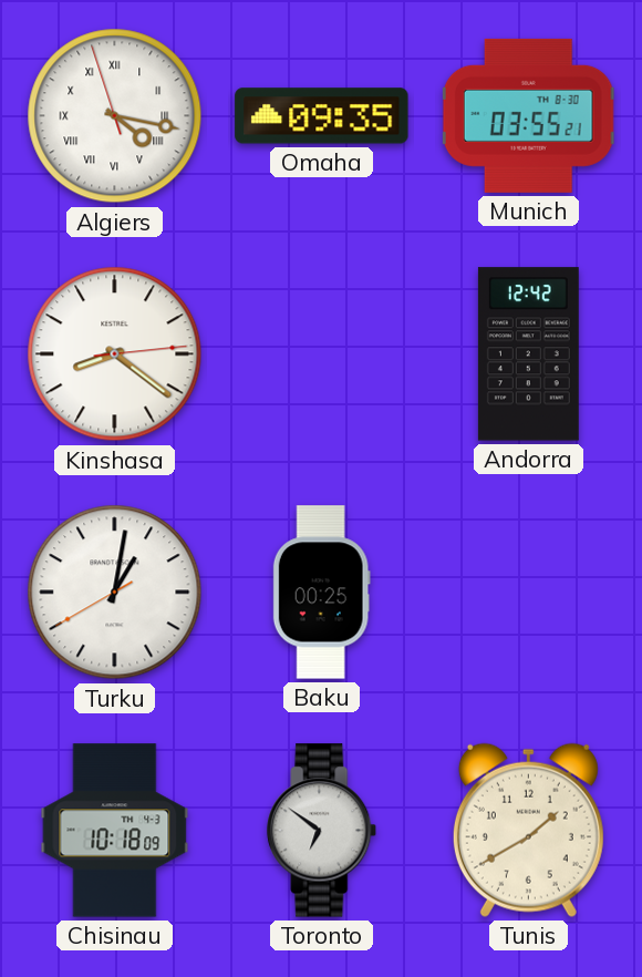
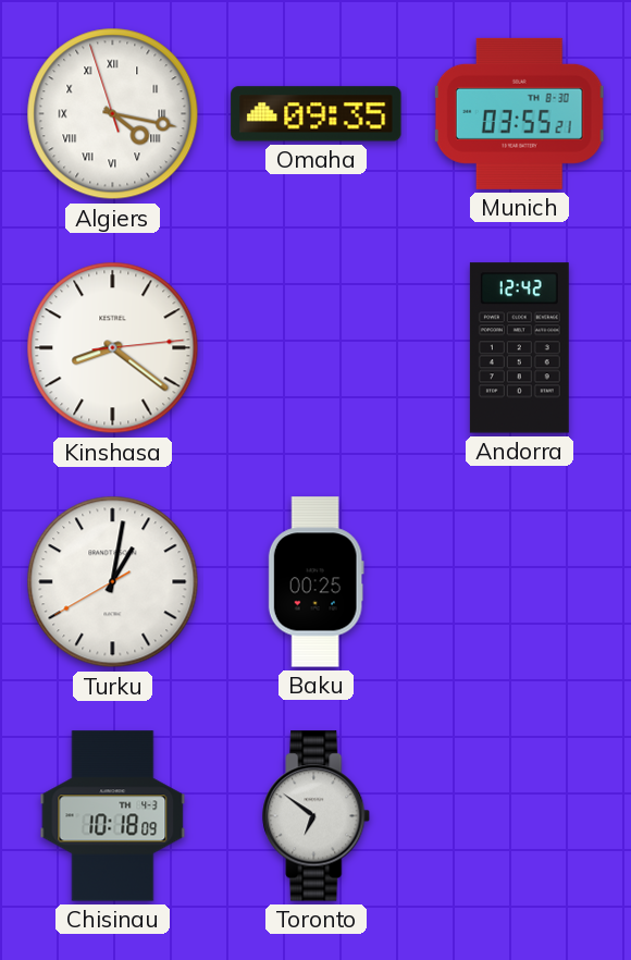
Tunis: 1:40 -> none
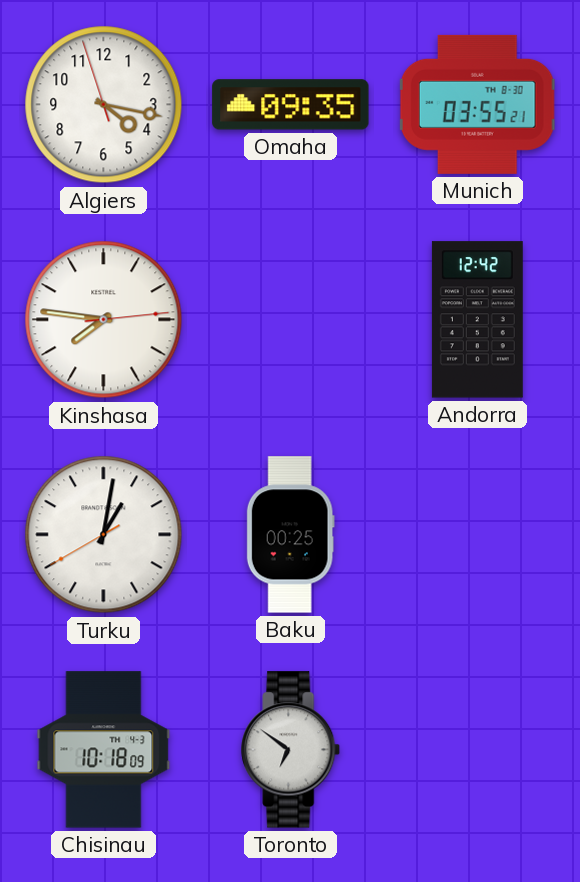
Algiers numerals: Roman -> Arabic
Kinshasa: 8:21 -> 7:46
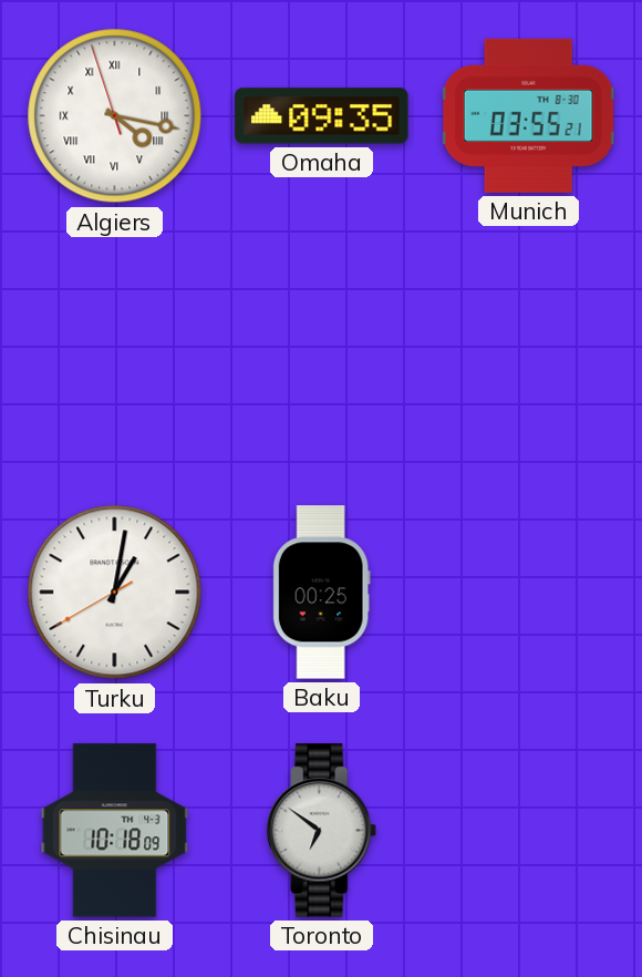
Algiers numerals: Arabic -> Roman
Kinshasa: 7:46 -> none
Andorra: 12:42 -> none
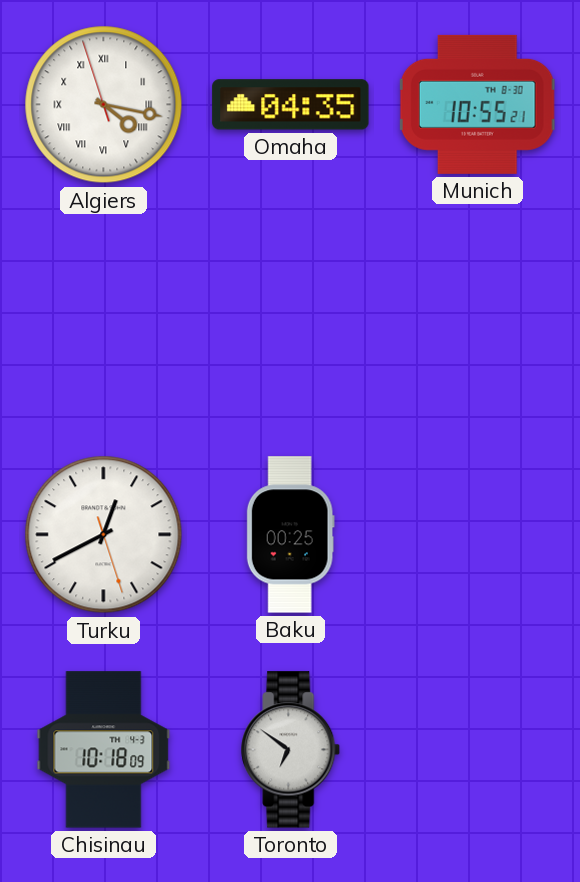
Omaha: 09:35 -> 04:35
Munich: 03:55 -> 10:55
Turku: 1:01 -> 12:40
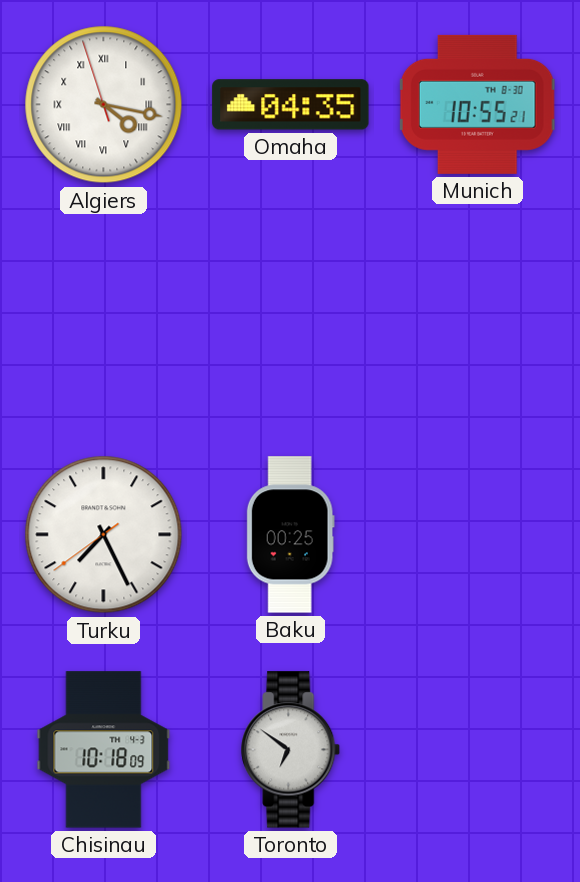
Turku: 12:40 -> 7:25
